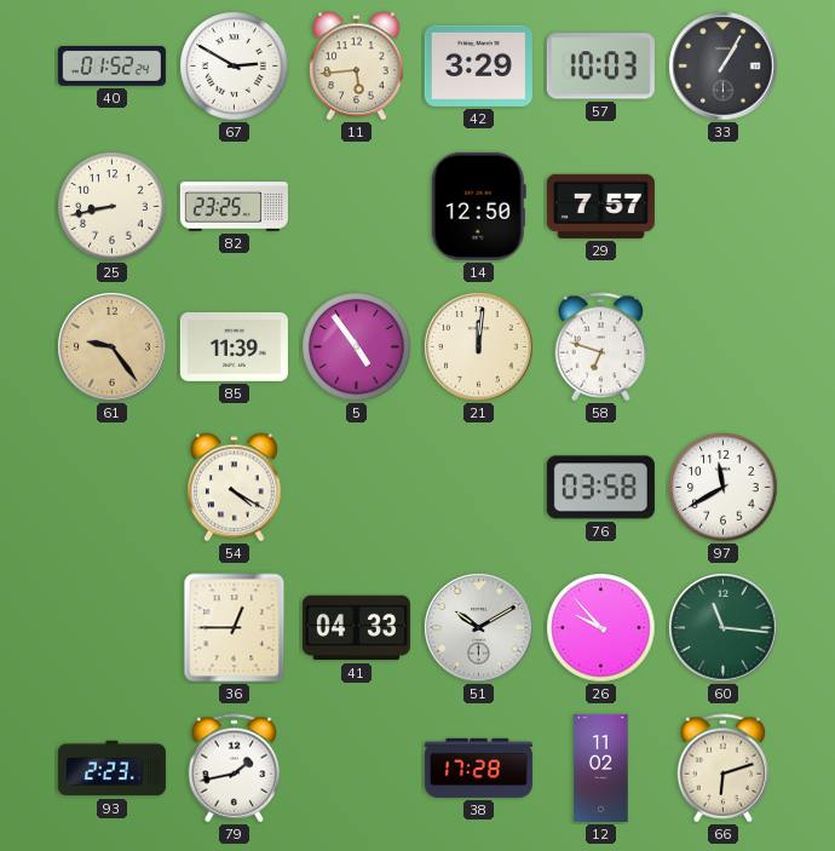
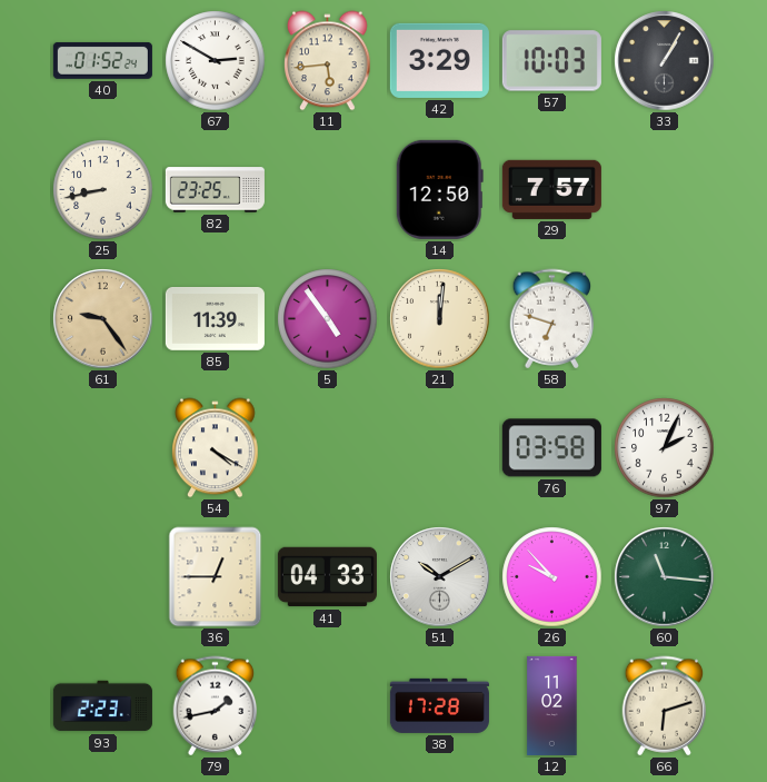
97: 11:40 -> 2:04
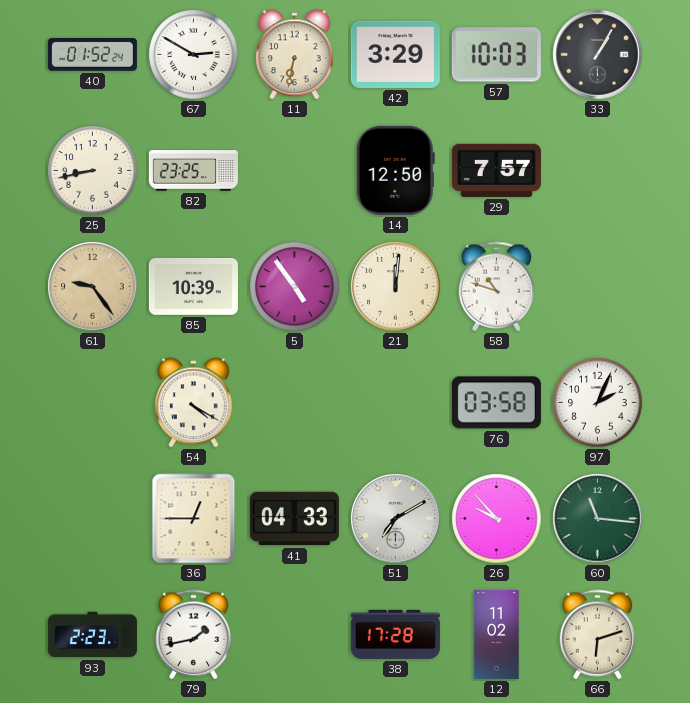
11: 5:44 -> 6:32
85: 11:39 -> 10:39
58: 6:48 -> 10:48
51: 10:10 -> 7:10
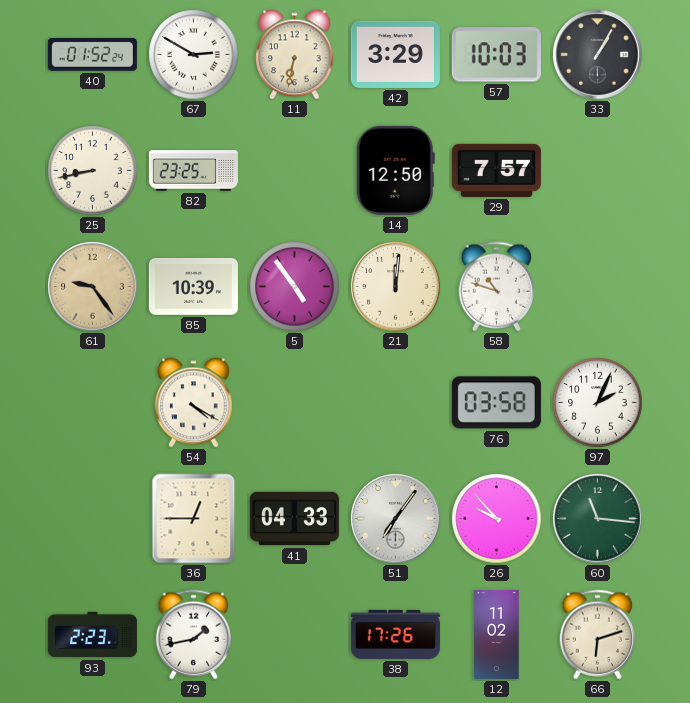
51: 7:10 -> 7:06
38: 17:28 -> 17:26
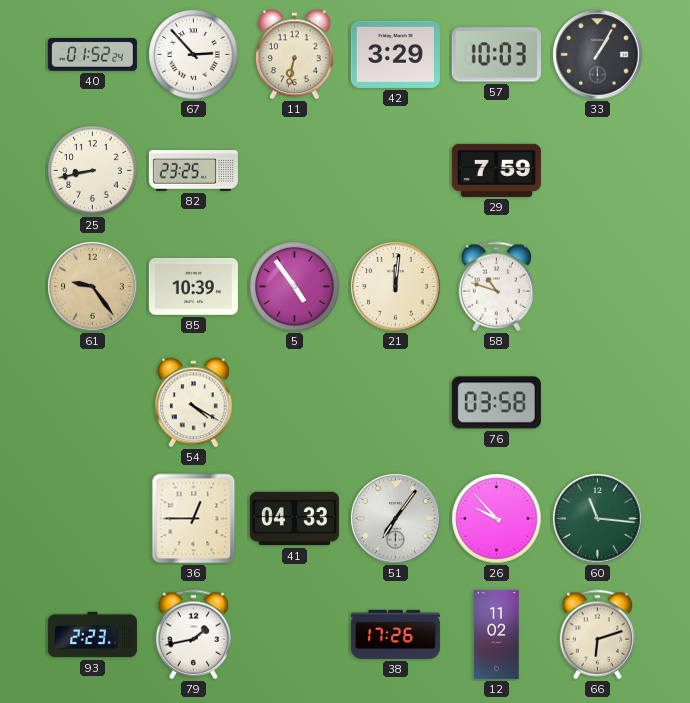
67: 2:50 -> 2:53
14: 12:50 -> none
29: 7:57 -> 7:59
97: 2:04 -> none
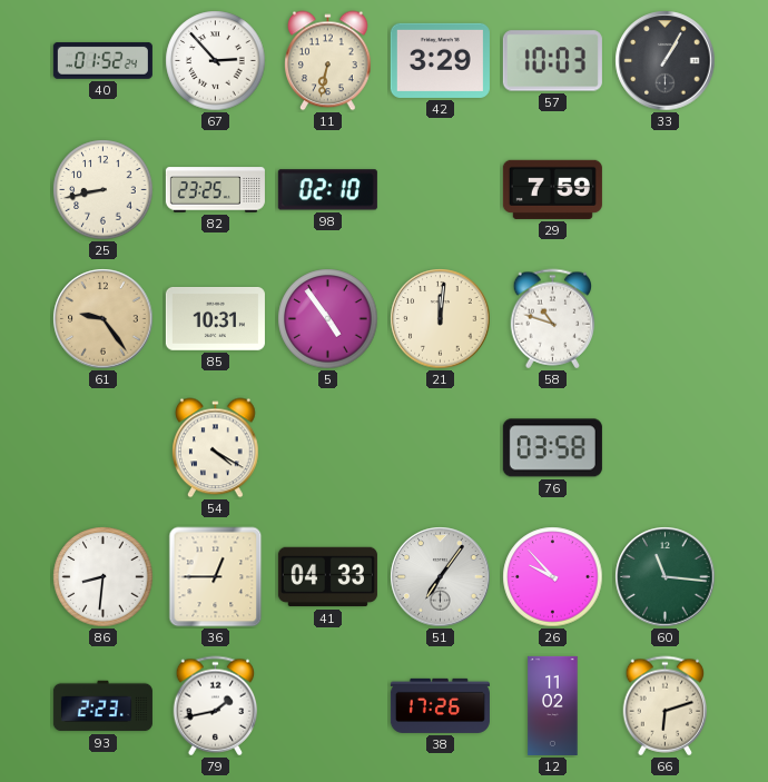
98: none -> 02:10
85: 10:39 -> 10:31
86: none -> 8:31
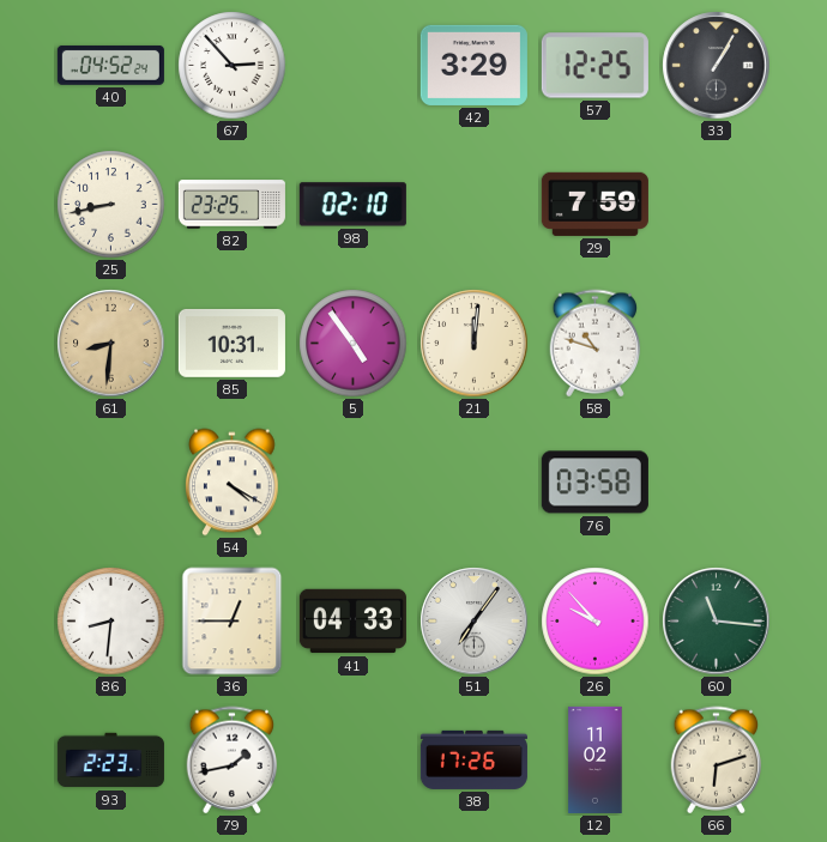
40: 01:52 -> 04:52
11: 6:32 -> none
57: 10:03 -> 12:25
61: 9:24 -> 8:31
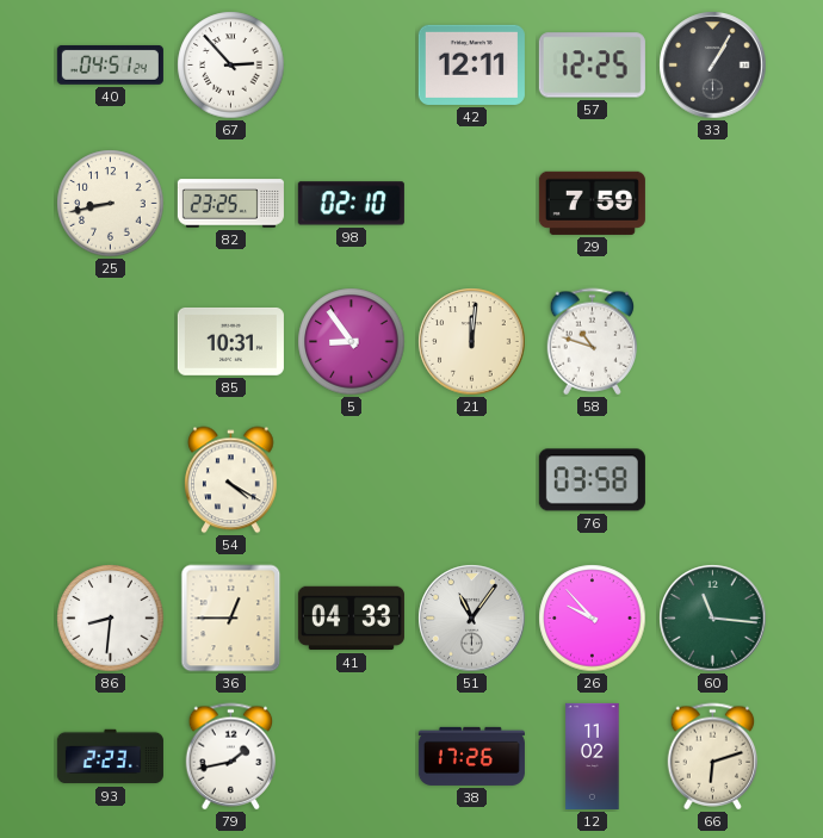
40: 04:52 -> 04:51
42: 3:29 -> 12:11
61: 8:31 -> none
5: 4:54 -> 8:54
51: 7:06 -> 11:06
